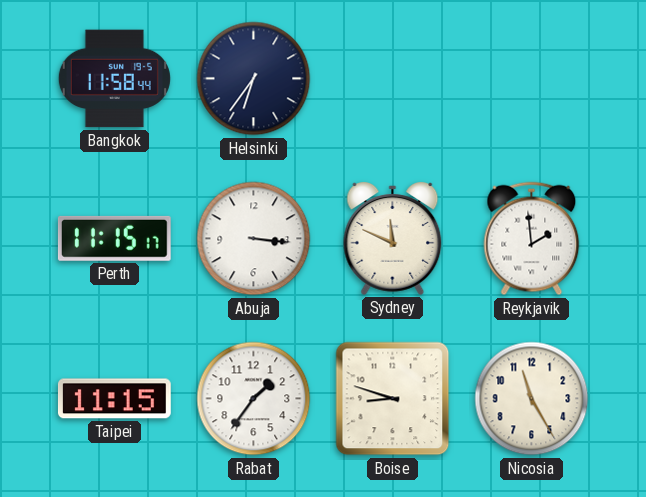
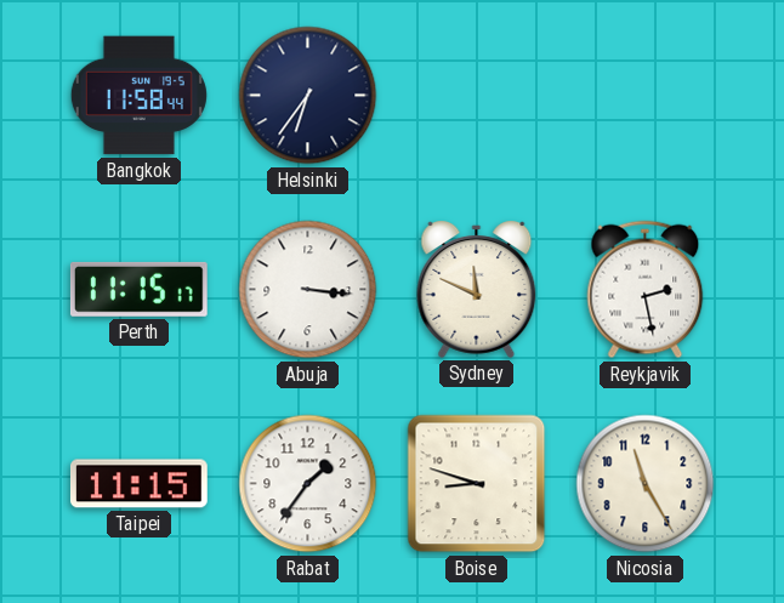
Reykjavik: 1:59 -> 2:28
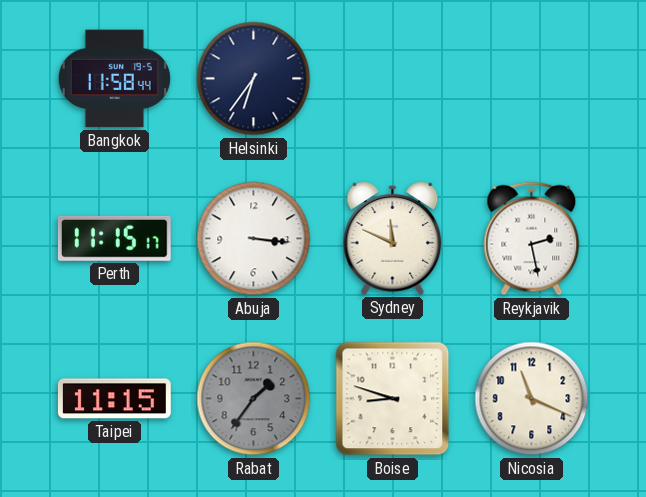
Rabat dial: white -> grey
Nicosia: 11:25 -> 11:19
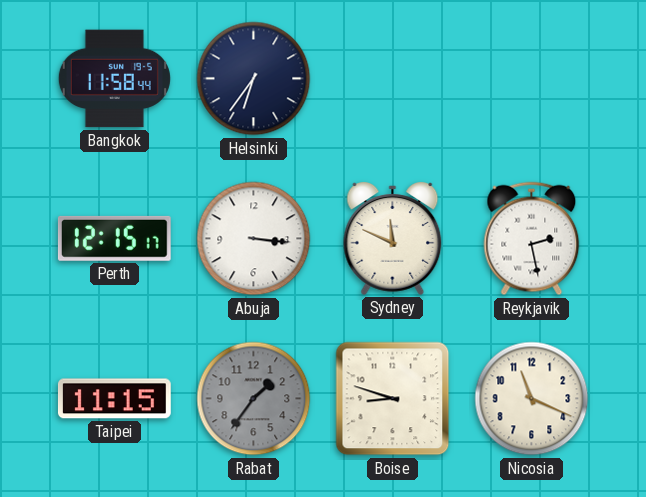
Perth: 11:15 -> 12:15
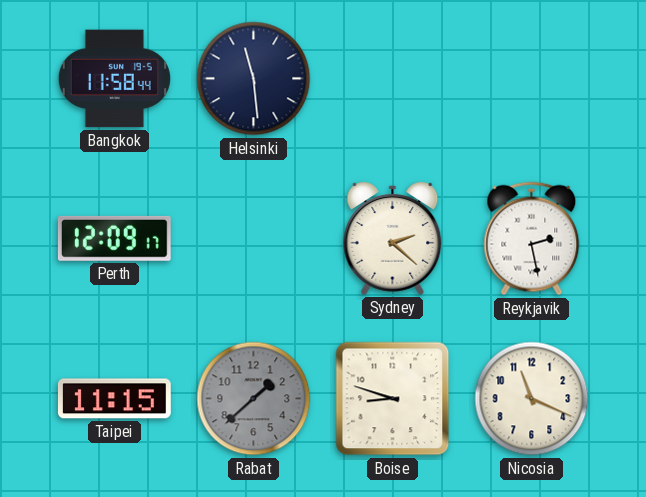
Helsinki: 6:36 -> 11:29
Perth: 12:15 -> 12:09
Abuja: 3:16 -> none
Sydney: 11:49 -> 2:22
Rabat: 1:36 -> 1:38
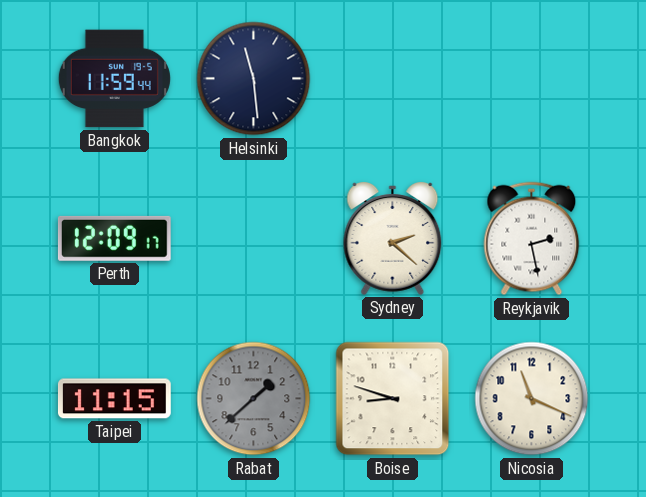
Bangkok: 11:58 -> 11:59
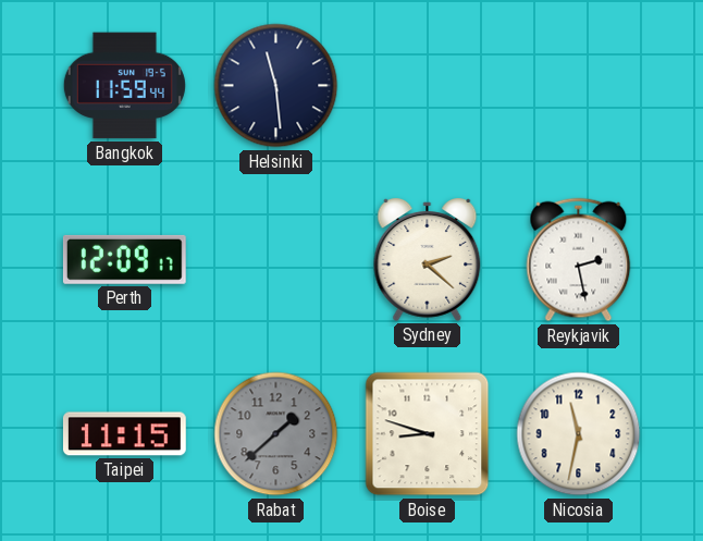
Nicosia: 11:19 -> 11:32
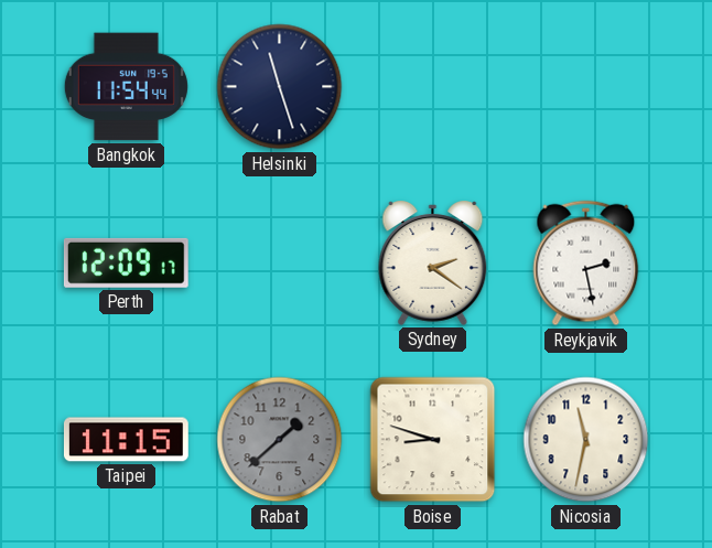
Bangkok: 11:59 -> 11:54
Helsinki: 11:29 -> 11:27
Sydney: 2:22 -> 2:21
